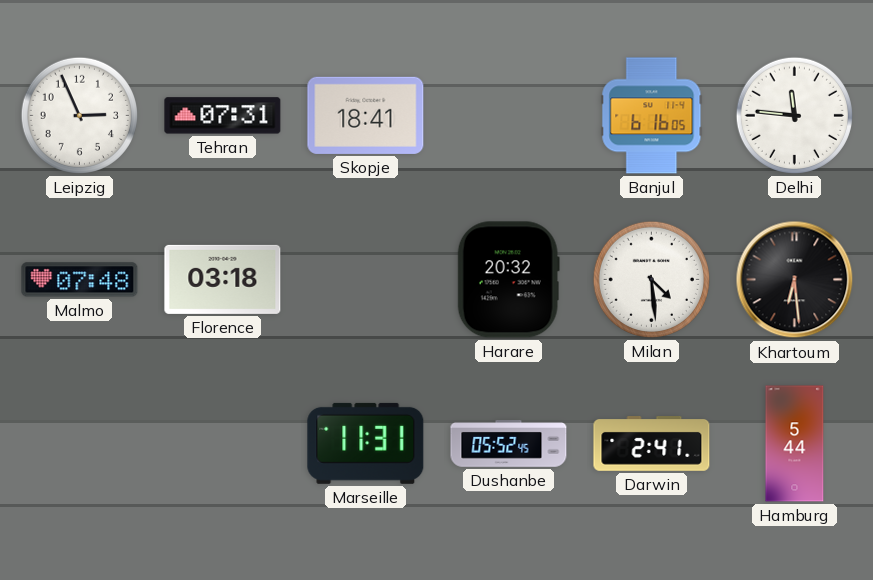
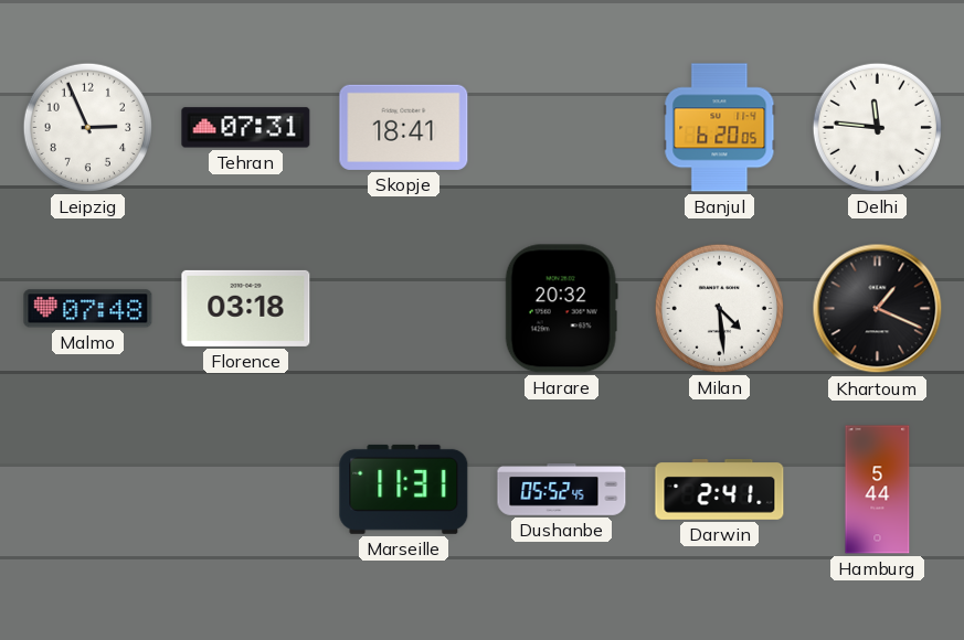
Banjul: 6:16 -> 6:20
Khartoum: 6:29 -> 1:19
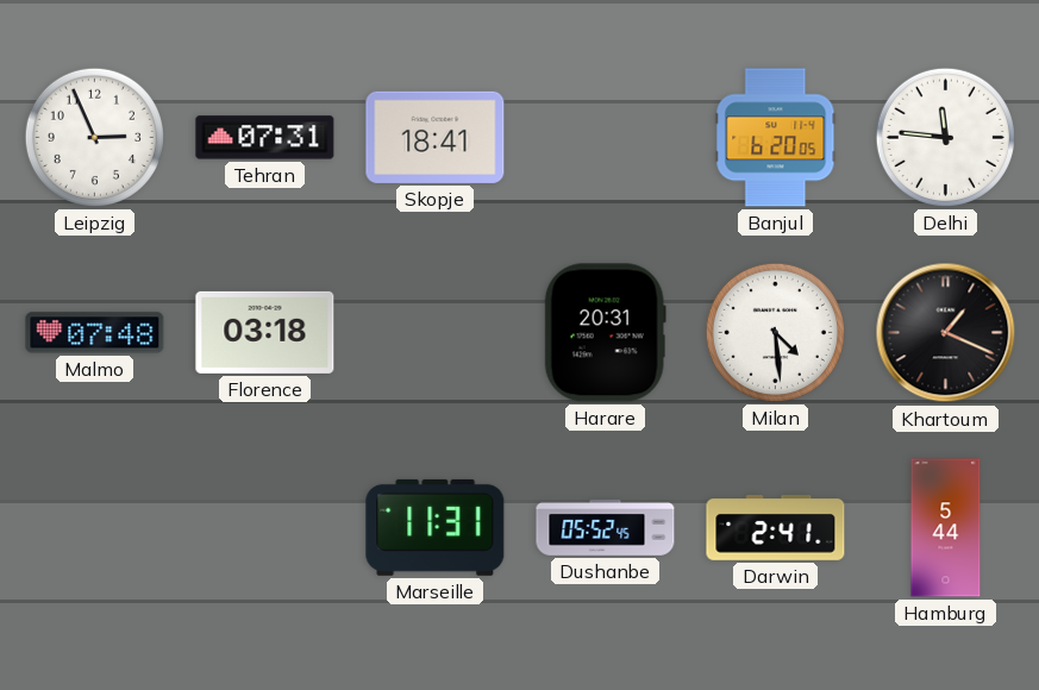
Harare: 20:32 -> 20:31
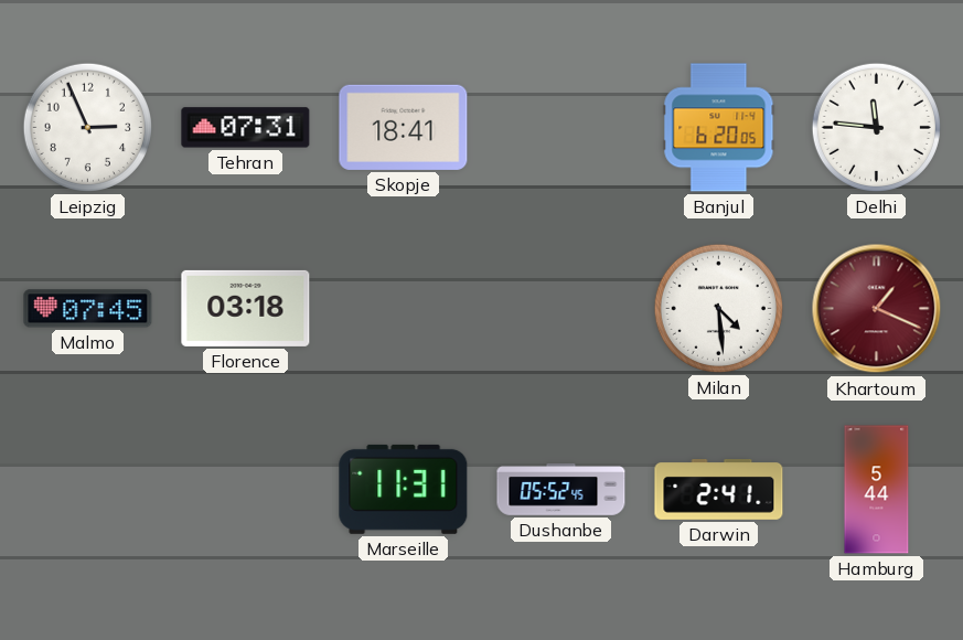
Malmo: 07:48 -> 07:45
Harare: 20:31 -> none
Khartoum dial: black -> burgundy
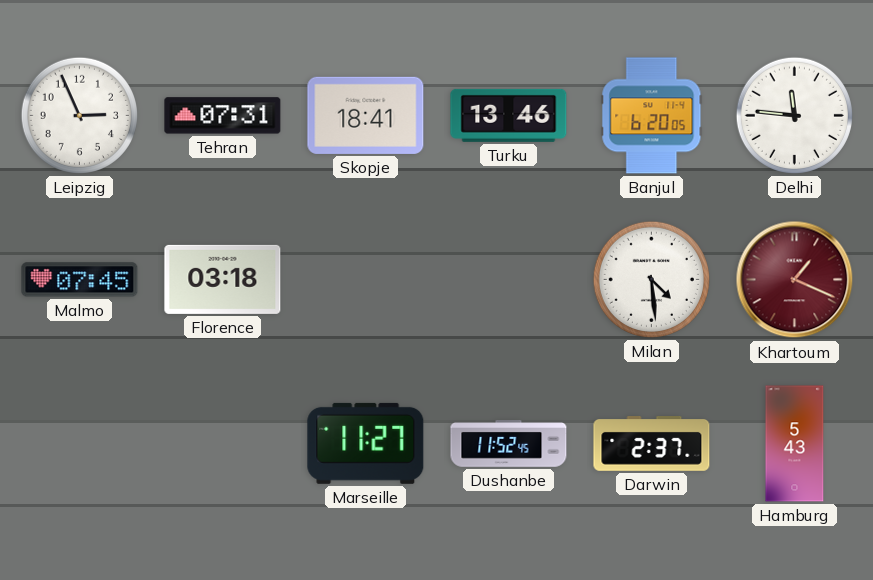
Turku: none -> 13:46
Marseille: 11:31 -> 11:27
Dushanbe: 05:52 -> 11:52
Darwin: 2:41 -> 2:37
Hamburg: 5:44 -> 5:43
